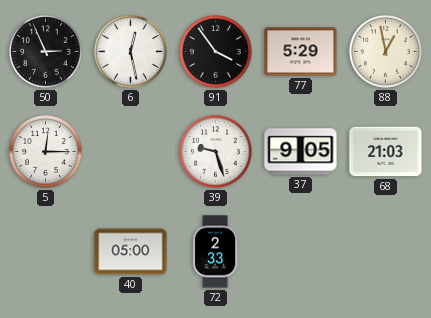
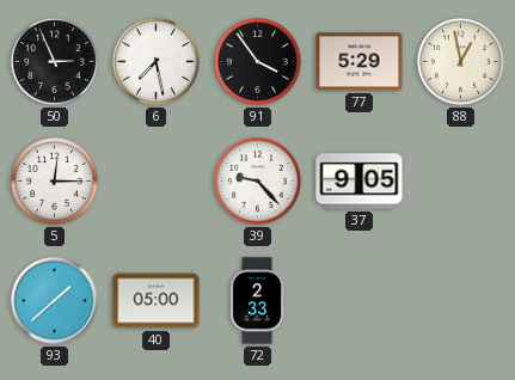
6: 12:28 -> 7:28
39: 9:27 -> 9:23
68: 21:03 -> none
93: none -> 1:38
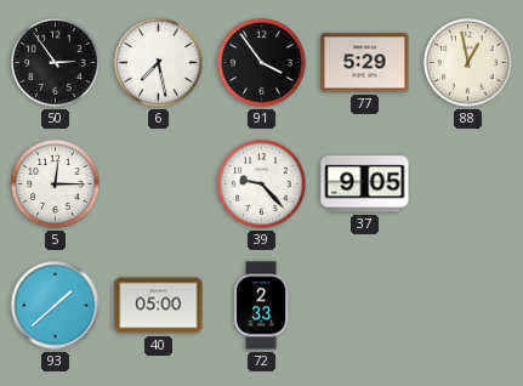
50: 2:56 -> 2:54
